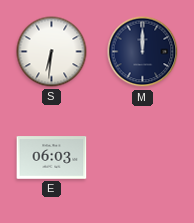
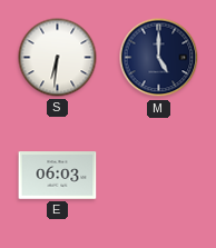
M: 12:00 -> 5:00
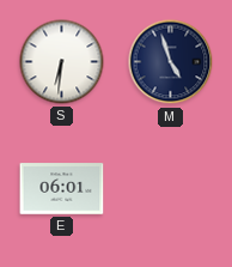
M: 5:00 -> 4:57
E: 06:03 -> 06:01
